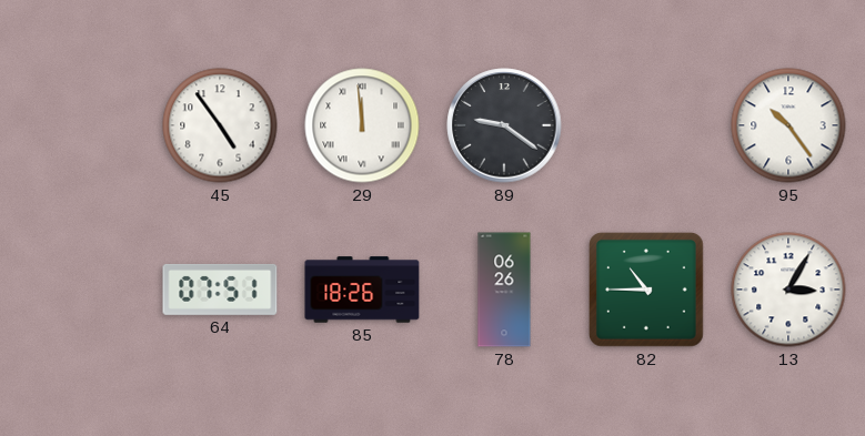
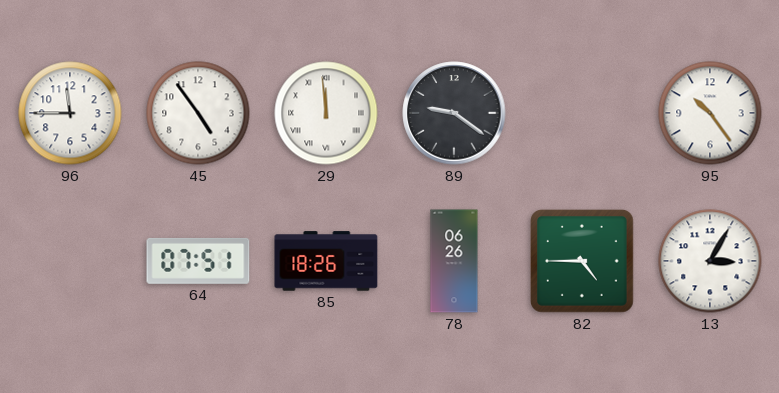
96: none -> 11:45
82: 10:45 -> 4:45
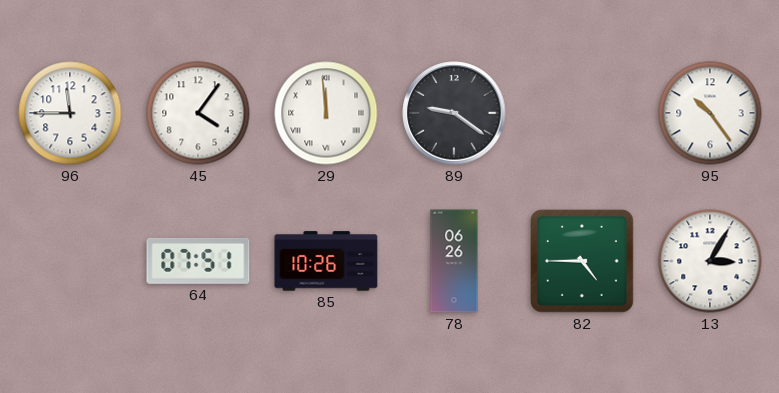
45: 4:54 -> 4:06
85: 18:26 -> 10:26
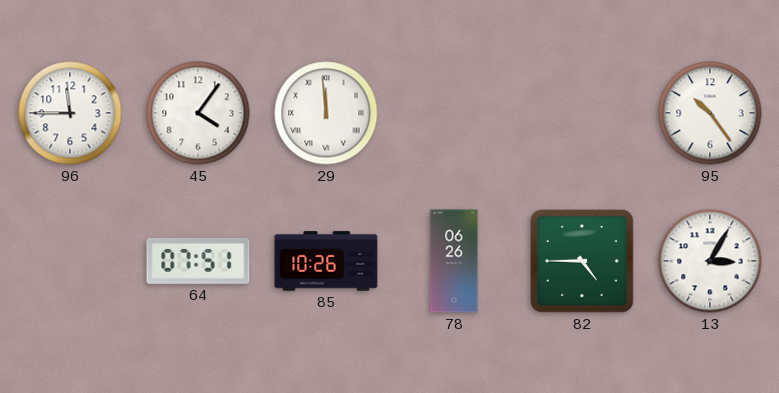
89: 9:21 -> none
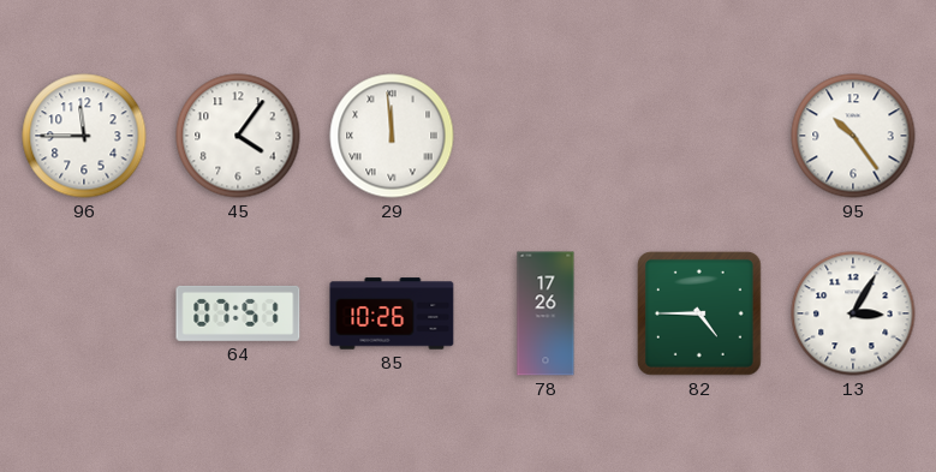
78: 06:26 -> 17:26
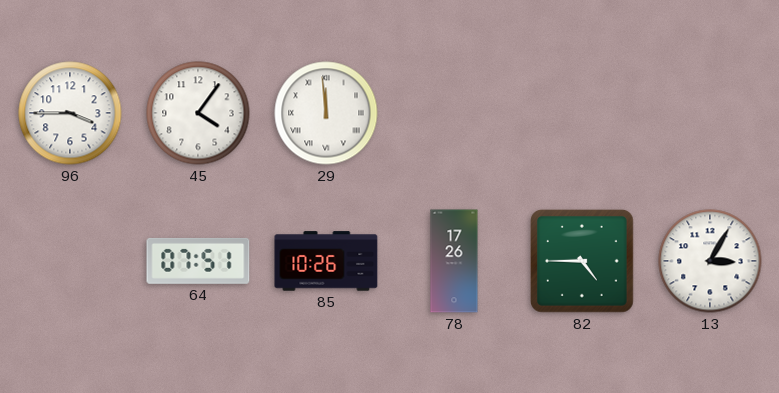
96: 11:45 -> 3:45
95: 10:24 -> none
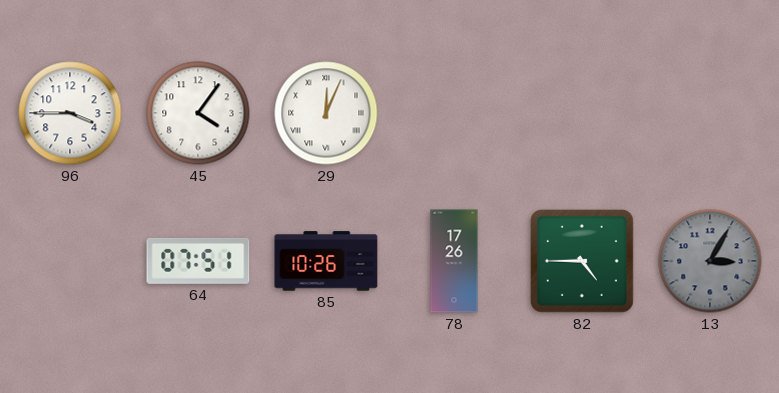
29: 11:59 -> 12:04
13 dial: white -> grey
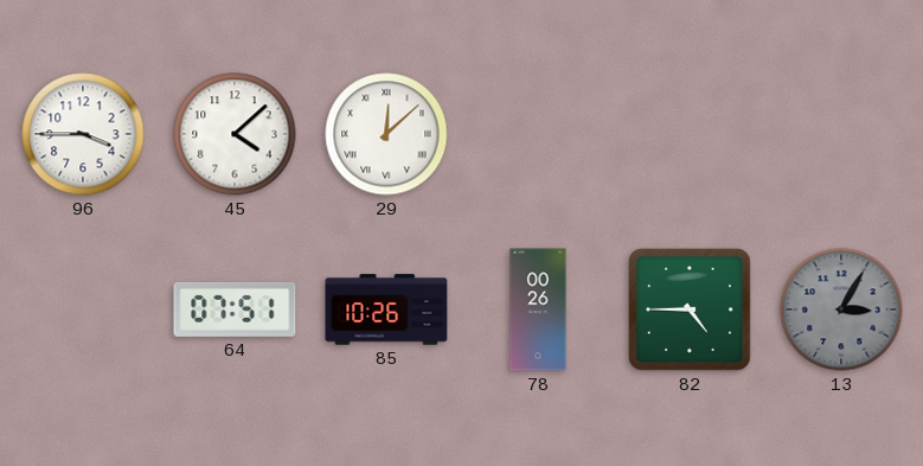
45: 4:06 -> 4:08
29: 12:04 -> 12:08
78: 17:26 -> 00:26
